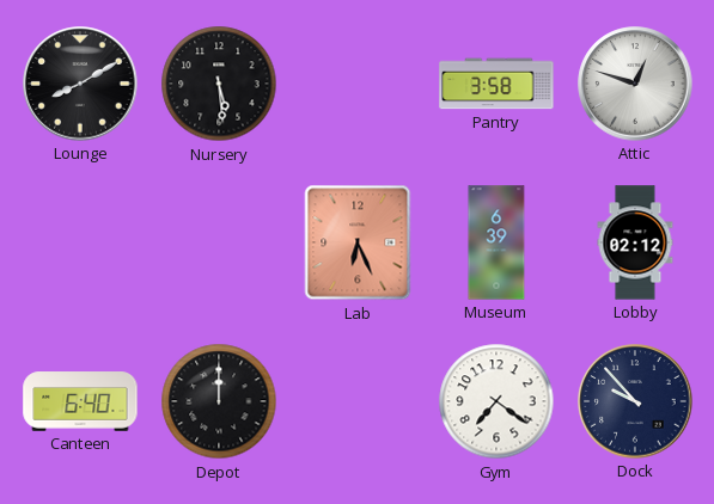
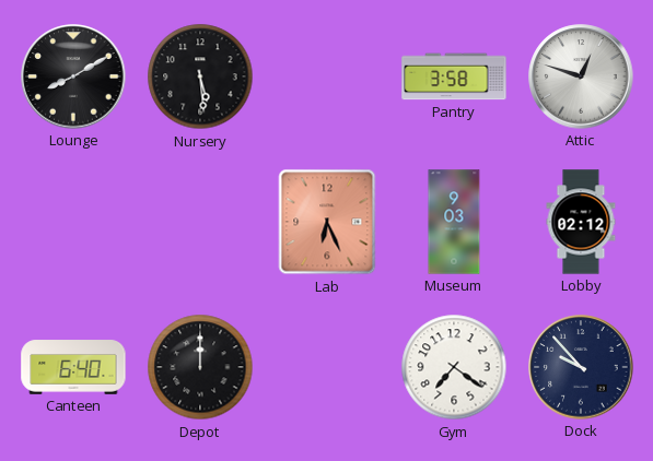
Museum: 6:39 -> 9:03
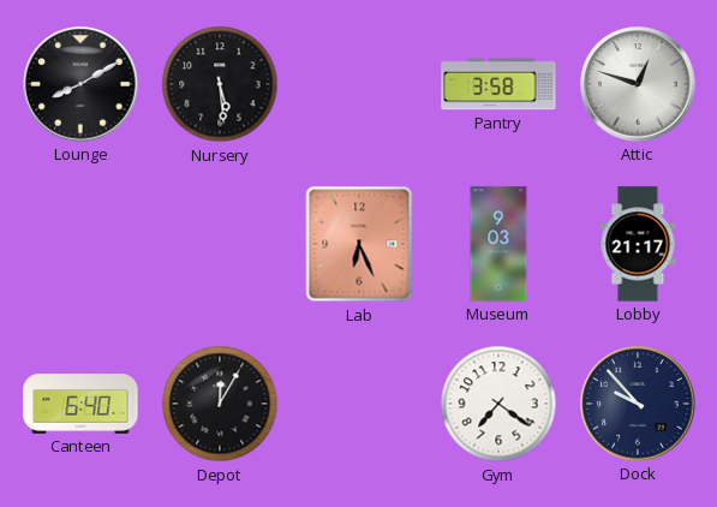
Lobby: 02:12 -> 21:17
Depot: 12:00 -> 12:05
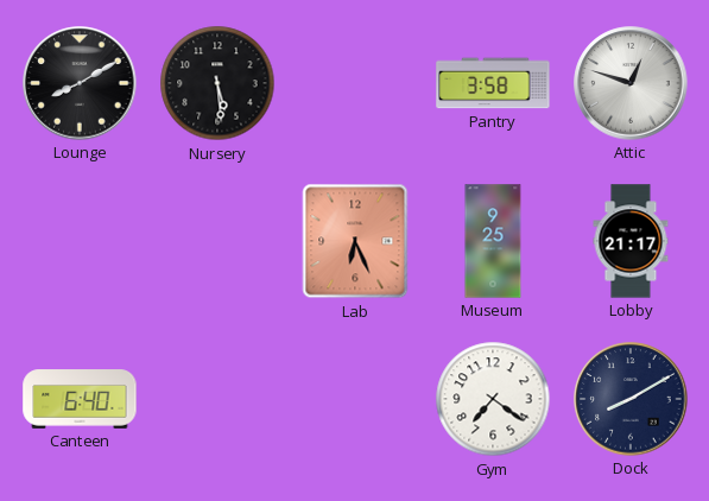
Museum: 9:03 -> 9:25
Depot: 12:05 -> none
Dock: 9:53 -> 8:10
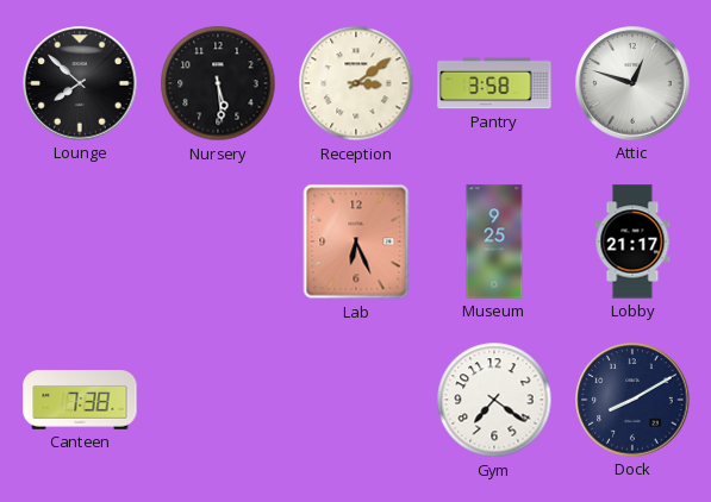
Lounge: 8:10 -> 7:52
Reception: none -> 3:09
Canteen: 6:40 -> 7:38
